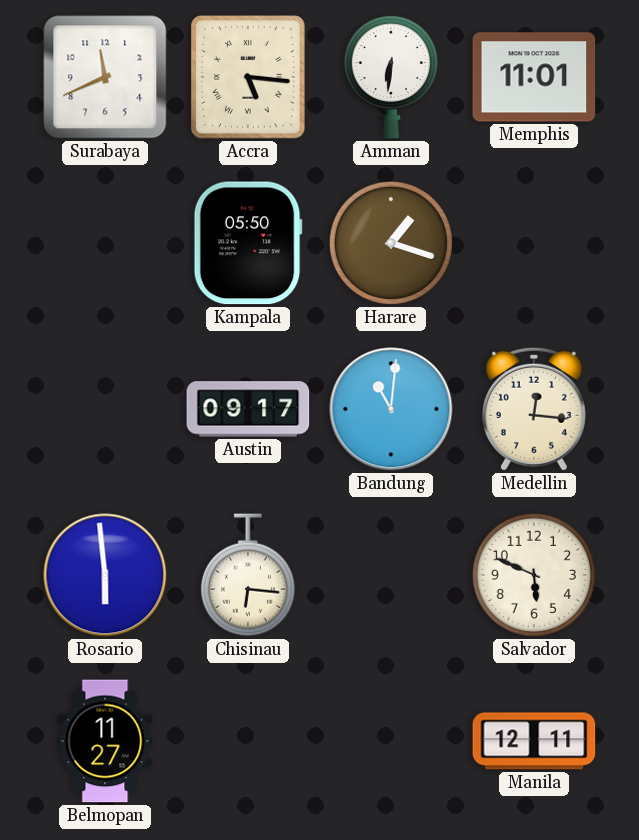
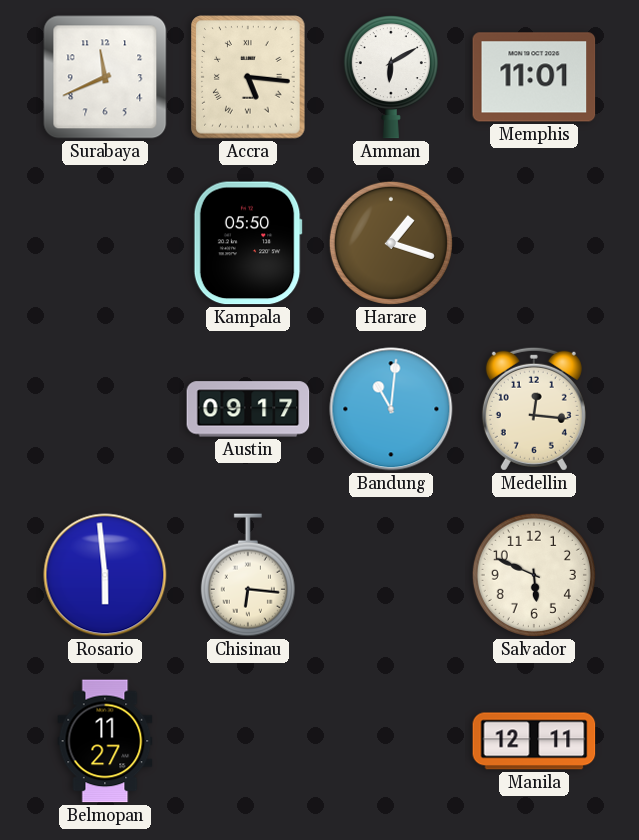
Amman: 6:31 -> 6:10
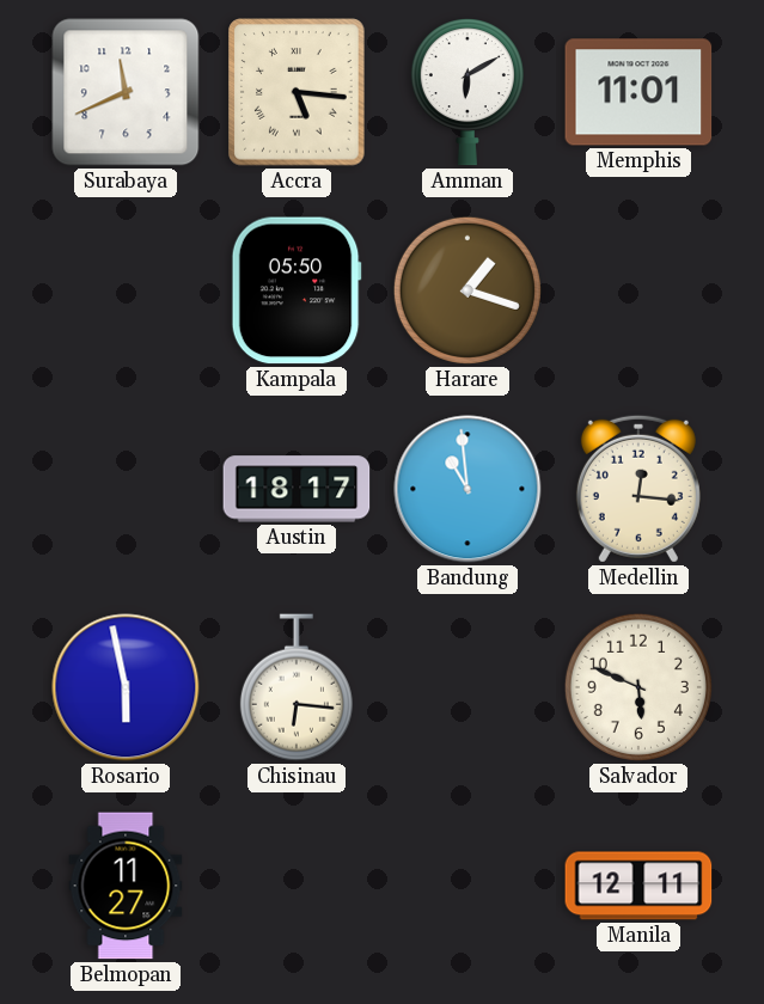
Austin: 09:17 -> 18:17
Bandung: 11:01 -> 10:59
Rosario: 5:59 -> 5:58
